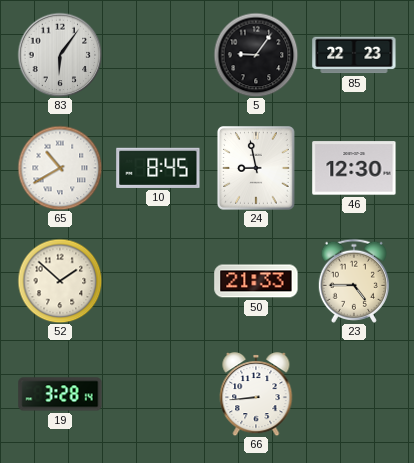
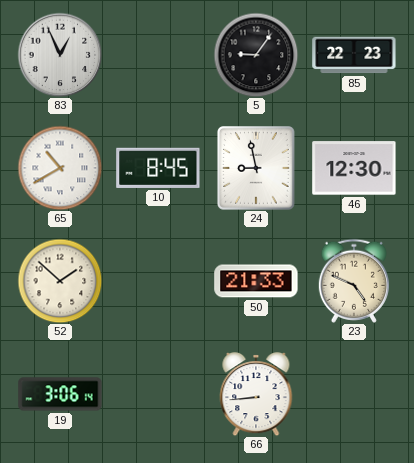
83: 6:06 -> 12:56
23: 4:45 -> 4:49
19: 3:28 -> 3:06
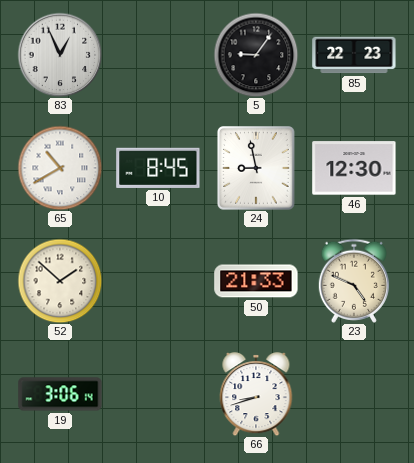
66: 8:44 -> 8:42
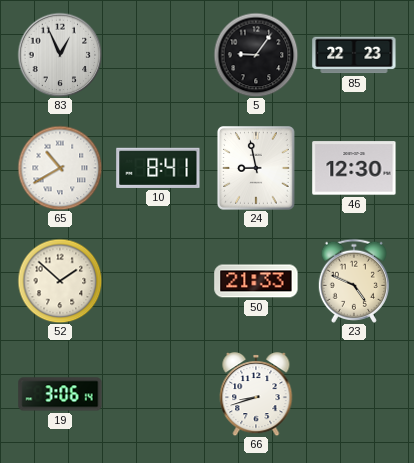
10: 8:45 -> 8:41
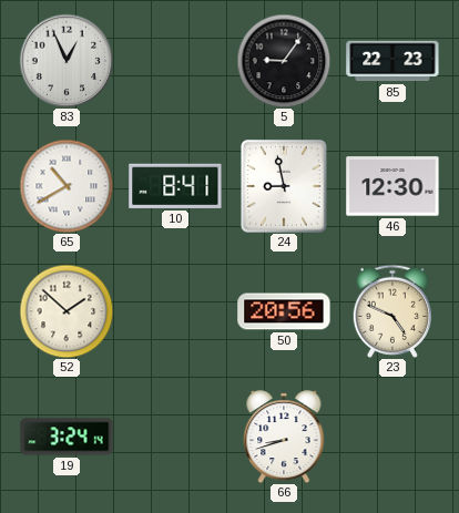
50: 21:33 -> 20:56
19: 3:06 -> 3:24
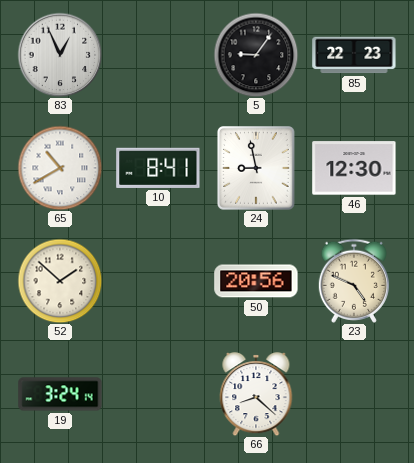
66: 8:42 -> 8:22
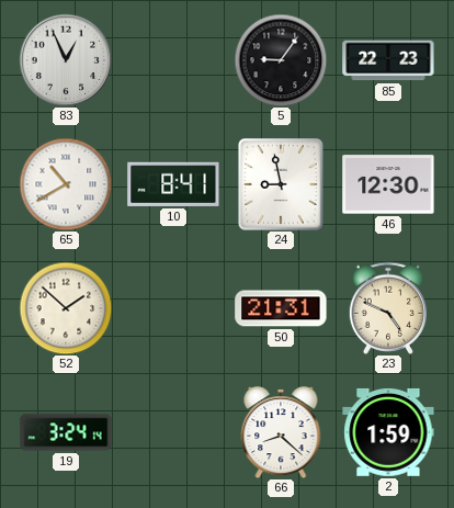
50: 20:56 -> 21:31
2: none -> 1:59
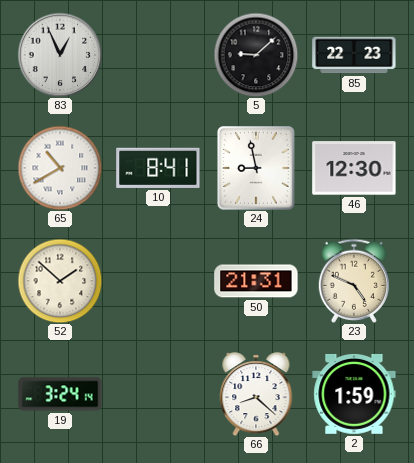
5: 9:06 -> 9:08
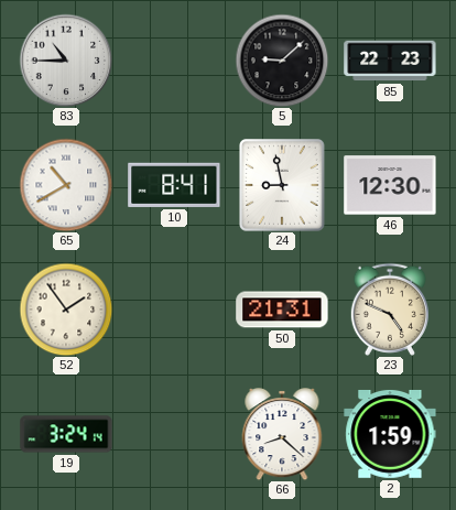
83: 12:56 -> 10:45
52: 1:52 -> 1:54
